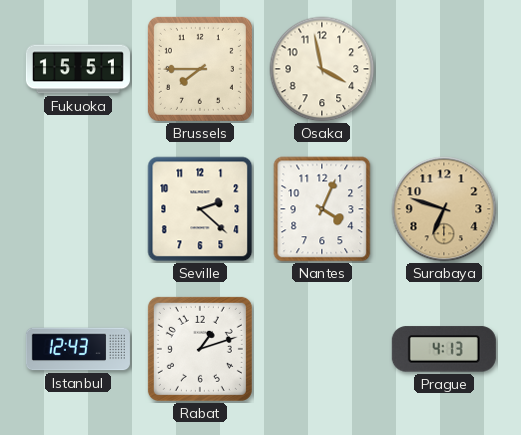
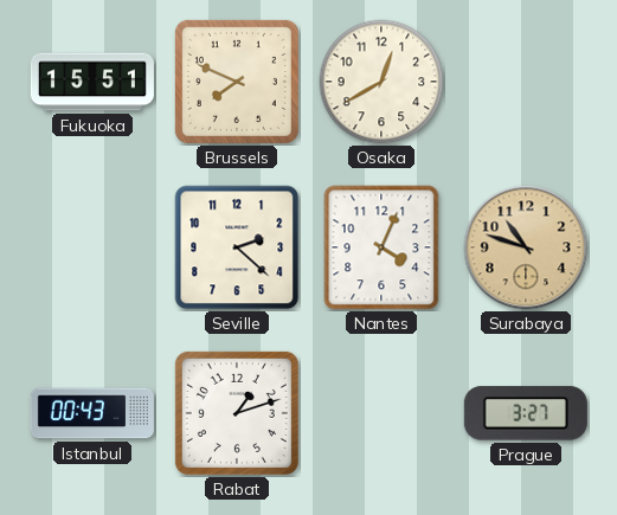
Brussels: 7:45 -> 7:49
Osaka: 3:58 -> 12:40
Surabaya: 6:48 -> 10:48
Istanbul: 12:43 -> 00:43
Prague: 4:13 -> 3:27
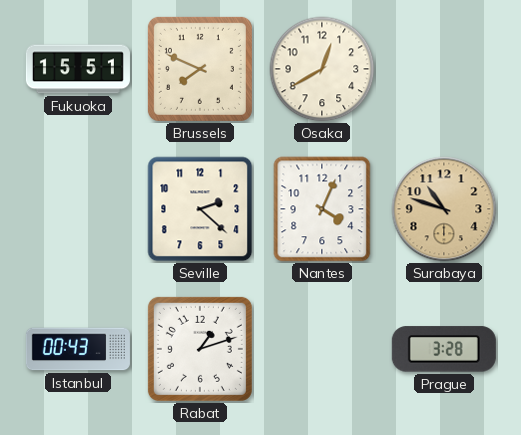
Prague: 3:27 -> 3:28
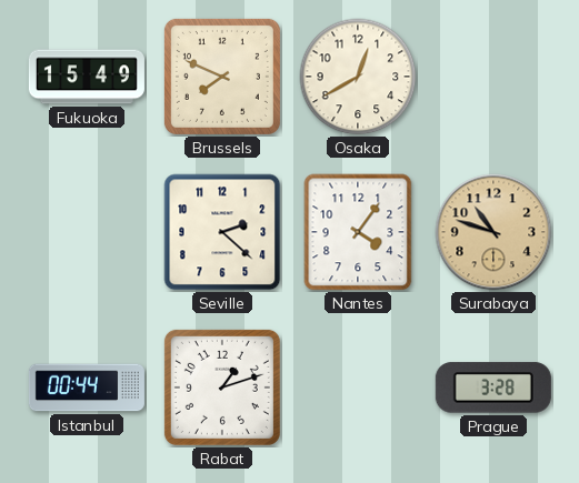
Fukuoka: 15:51 -> 15:49
Nantes: 4:04 -> 4:06
Istanbul: 00:43 -> 00:44
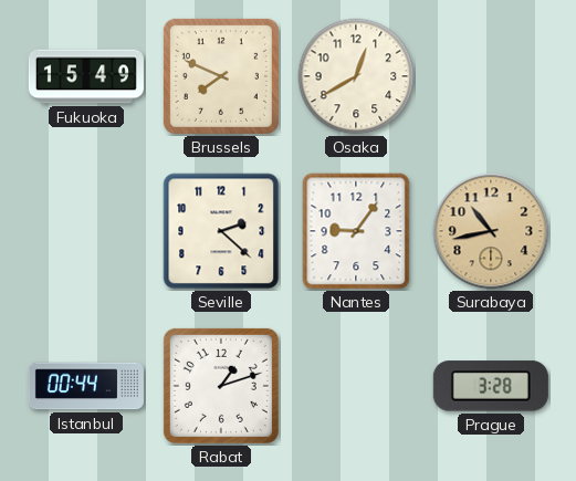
Nantes: 4:06 -> 9:06
Surabaya: 10:48 -> 10:43
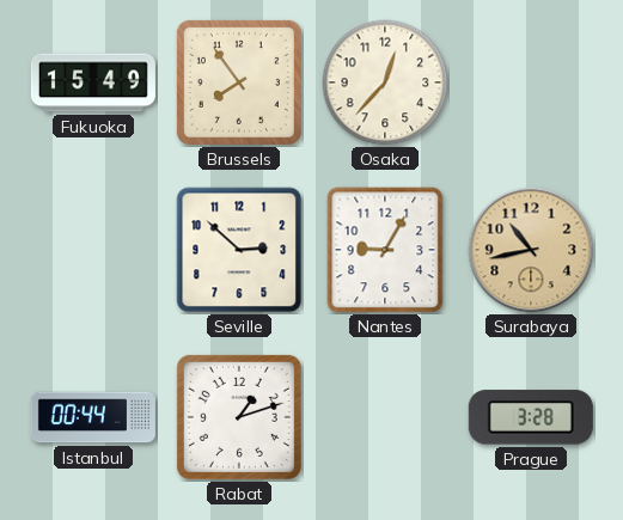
Brussels: 7:49 -> 7:54
Osaka: 12:40 -> 12:37
Seville: 2:22 -> 2:52
Nantes: 9:06 -> 9:05
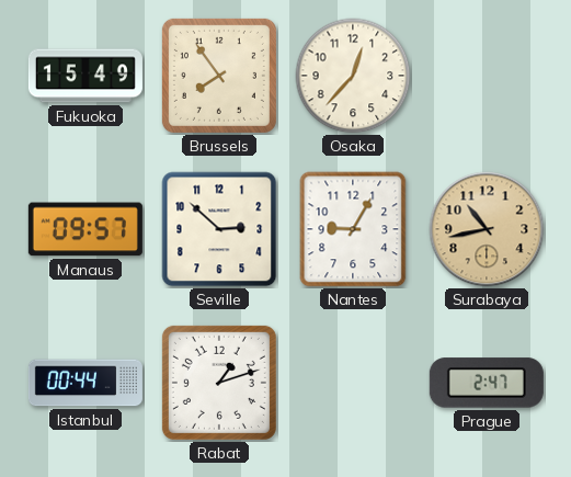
Manaus: none -> 09:57
Prague: 3:28 -> 2:47
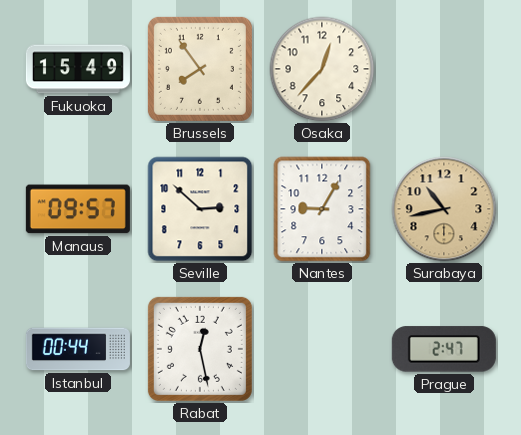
Rabat: 1:12 -> 12:28
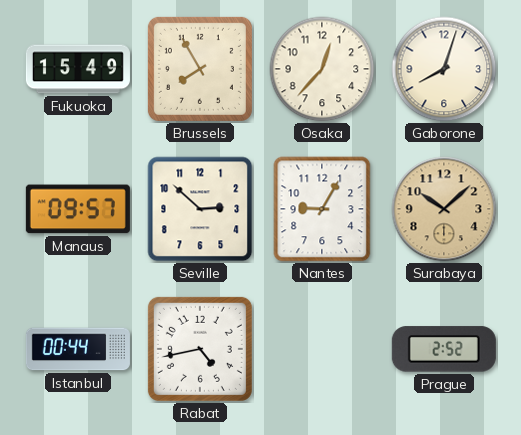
Brussels: 7:54 -> 7:55
Gaborone: none -> 8:03
Surabaya: 10:43 -> 10:08
Rabat: 12:28 -> 4:43
Prague: 2:47 -> 2:52
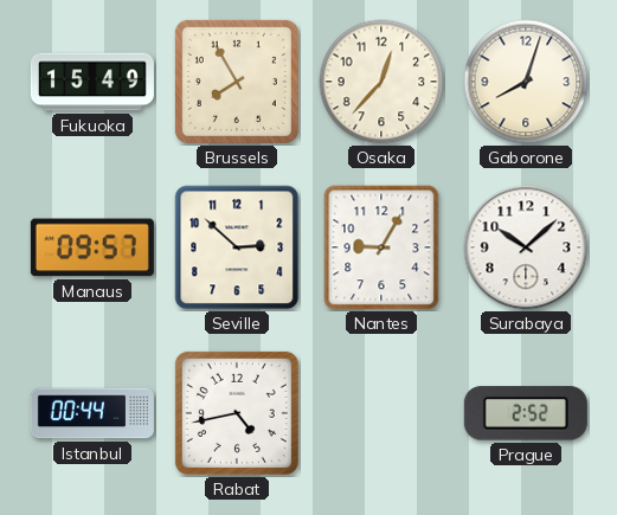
Surabaya dial: champagne -> white
